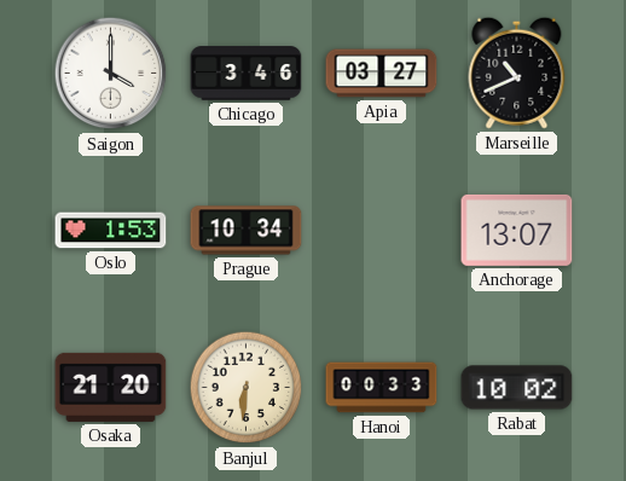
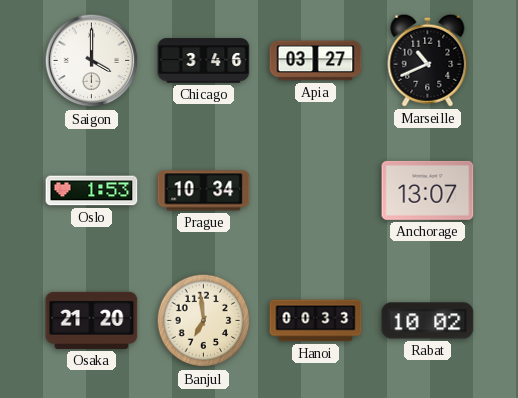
Banjul: 6:31 -> 6:59
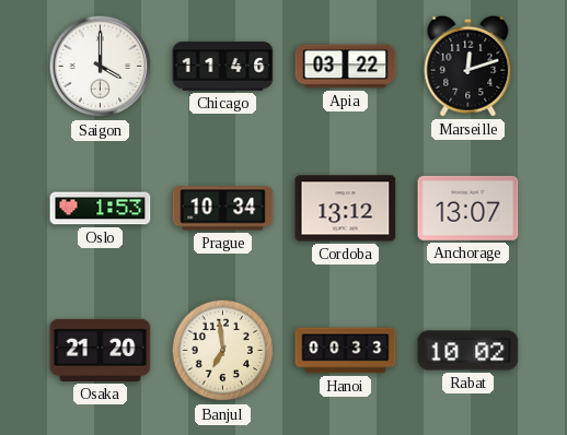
Chicago: 3:46 -> 11:46
Apia: 03:27 -> 03:22
Marseille: 10:41 -> 12:12
Cordoba: none -> 13:12
